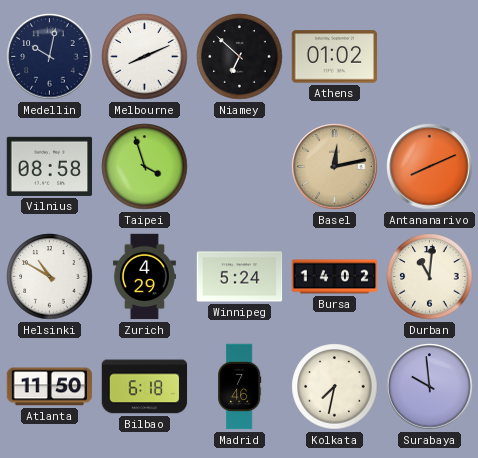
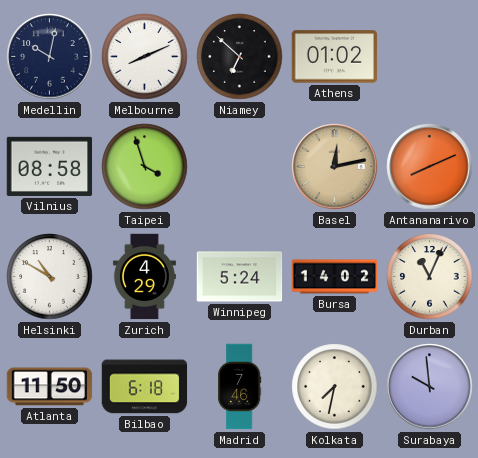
Durban: 11:01 -> 11:04
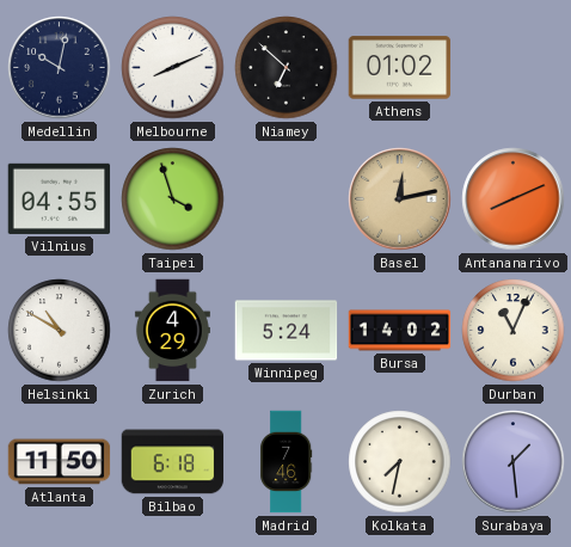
Vilnius: 08:58 -> 04:55
Surabaya: 9:59 -> 1:29
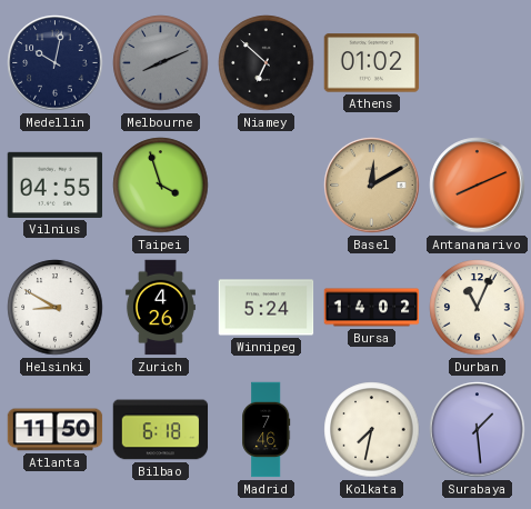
Melbourne dial: white -> grey
Basel: 12:13 -> 12:10
Helsinki: 10:50 -> 8:50
Zurich: 4:29 -> 4:26
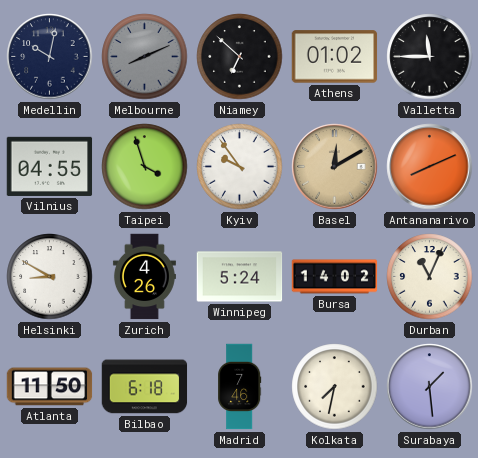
Valletta: none -> 11:45
Kyiv: none -> 9:54
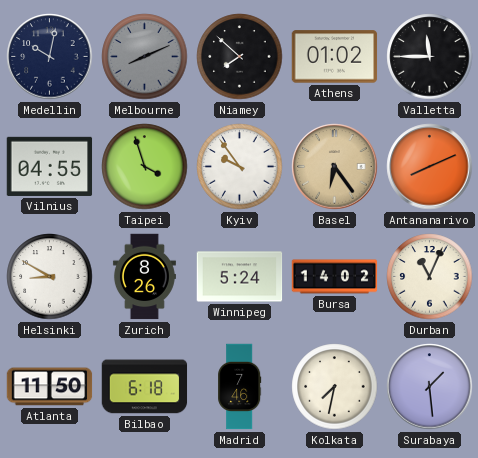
Niamey: 6:52 -> 7:52
Basel: 12:10 -> 6:24
Zurich: 4:26 -> 8:26
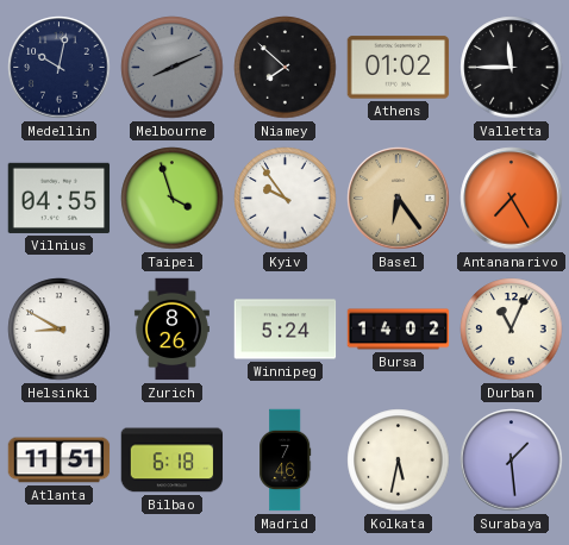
Antananarivo: 8:11 -> 7:25
Atlanta: 11:50 -> 11:51
Kolkata: 7:32 -> 5:32
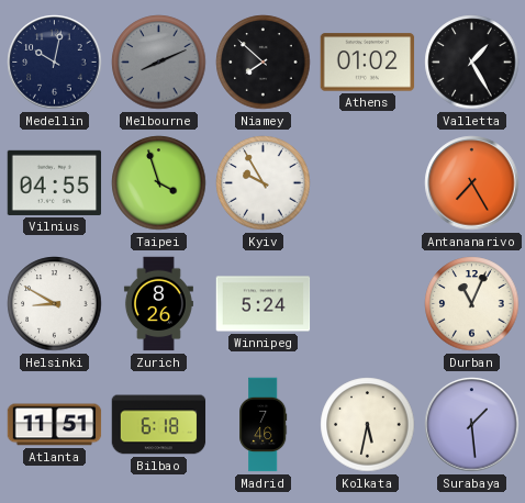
Valletta: 11:45 -> 1:25
Kyiv: 9:54 -> 9:55
Basel: 6:24 -> none
Bursa: 14:02 -> none
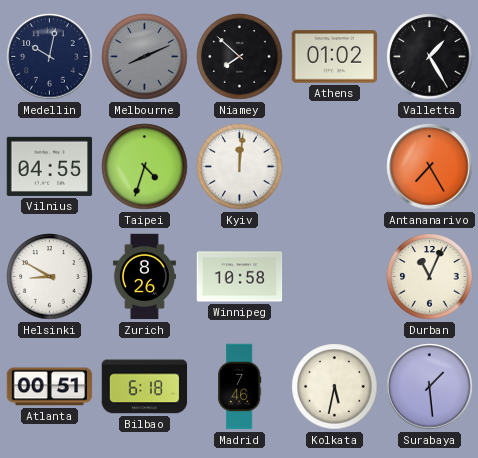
Taipei: 3:57 -> 4:33
Kyiv: 9:55 -> 12:01
Winnipeg: 5:24 -> 10:58
Atlanta: 11:51 -> 00:51
